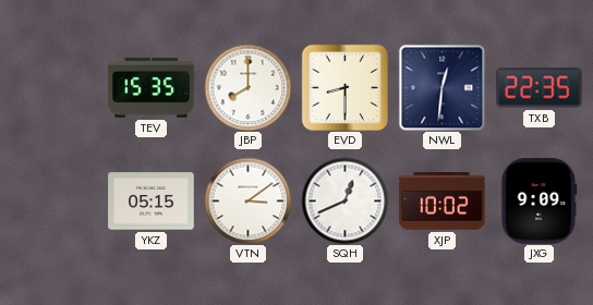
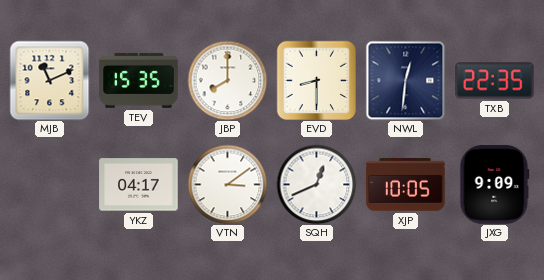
MJB: none -> 11:11
YKZ: 05:15 -> 04:17
XJP: 10:02 -> 10:05
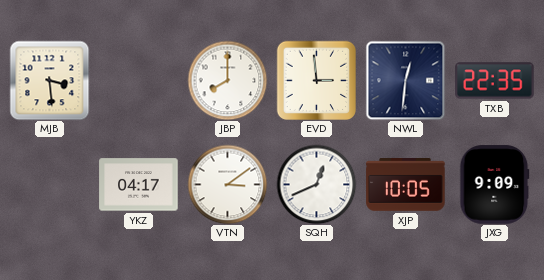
MJB: 11:11 -> 3:29
TEV: 15:35 -> none
EVD: 8:30 -> 2:59
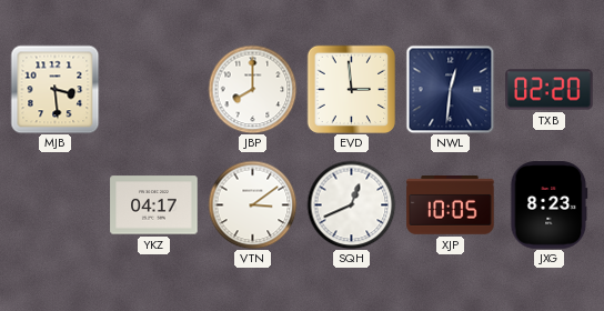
TXB: 22:35 -> 02:20
JXG: 9:09 -> 8:23
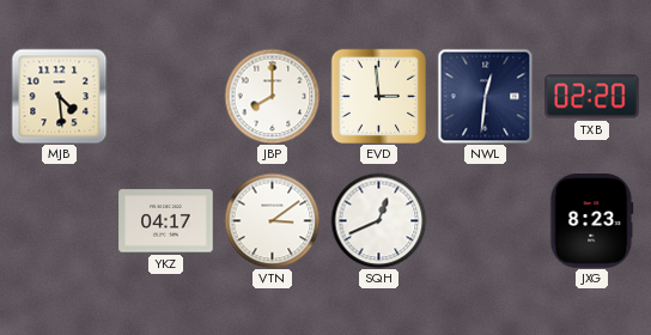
MJB: 3:29 -> 4:29
XJP: 10:05 -> none
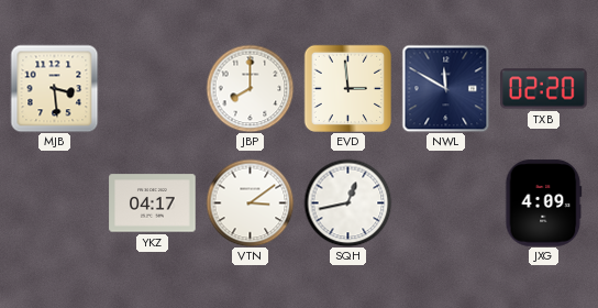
MJB: 4:29 -> 3:29
NWL: 12:31 -> 11:50
SQH: 12:41 -> 12:43
JXG: 8:23 -> 4:09
